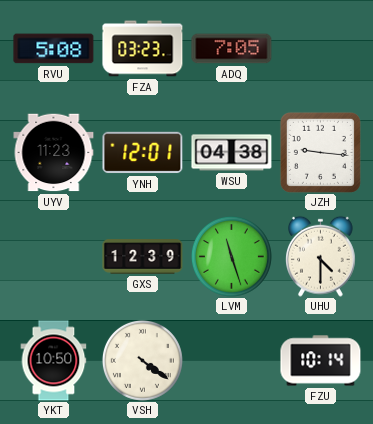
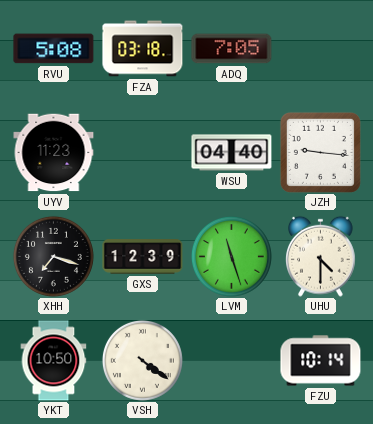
FZA: 03:23 -> 03:18
YNH: 12:01 -> none
WSU: 04:38 -> 04:40
XHH: none -> 7:18
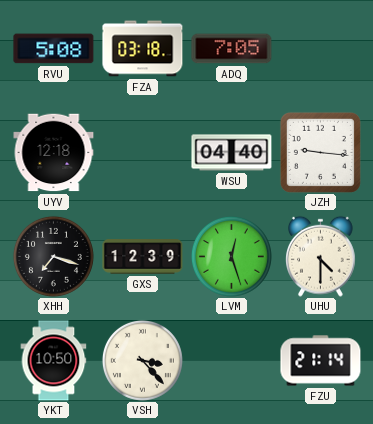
UYV: 11:23 -> 12:18
LVM: 11:27 -> 12:27
VSH: 4:21 -> 3:23
FZU: 10:14 -> 21:14
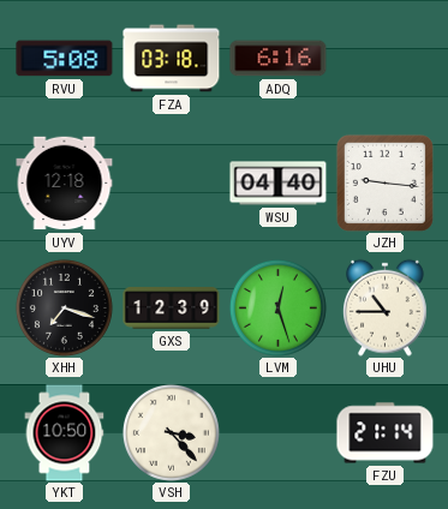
ADQ: 7:05 -> 6:16
UHU: 4:30 -> 10:45
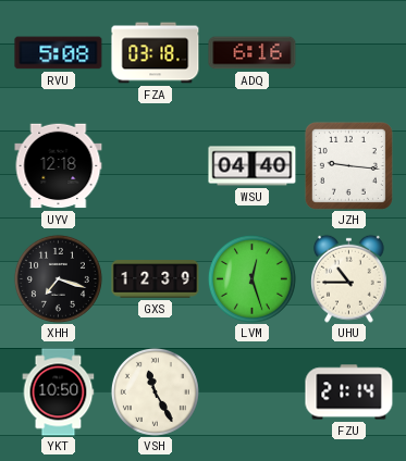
VSH: 3:23 -> 11:25
